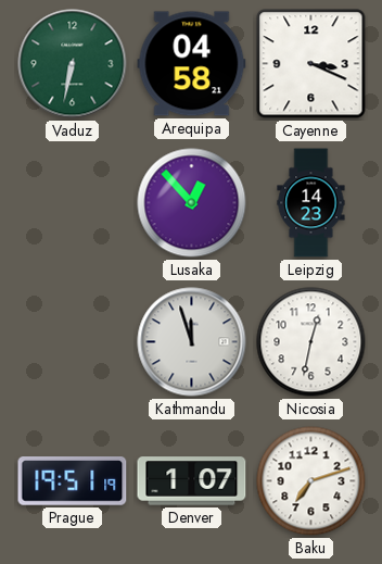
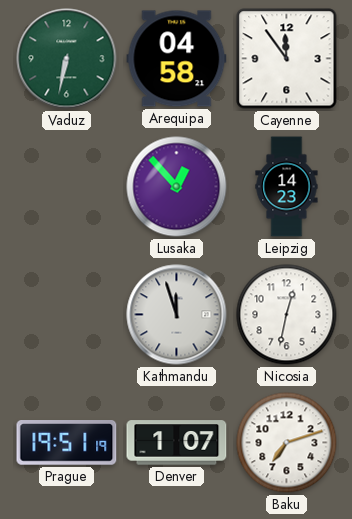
Cayenne: 3:19 -> 11:54
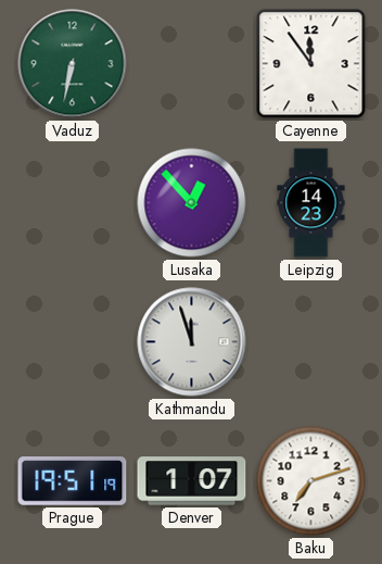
Arequipa: 04:58 -> none
Nicosia: 12:32 -> none
